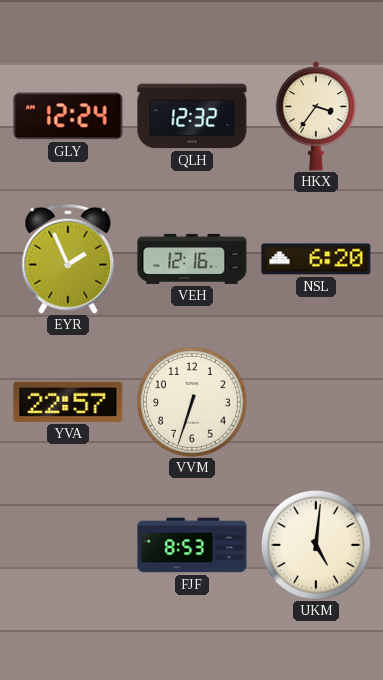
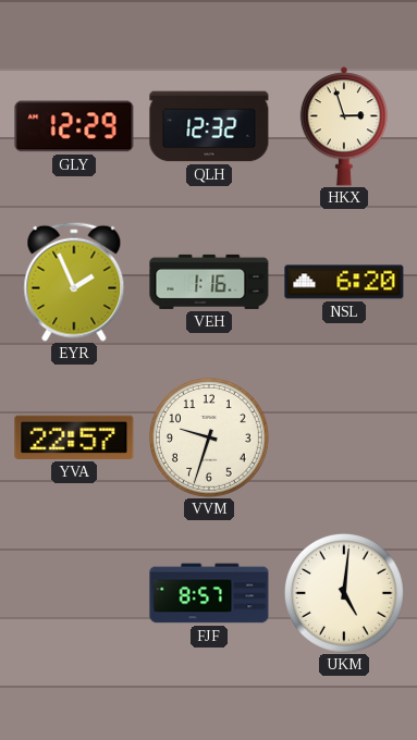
GLY: 12:24 -> 12:29
HKX: 3:36 -> 2:57
VEH: 12:16 -> 1:16
VVM: 6:33 -> 9:33
FJF: 8:53 -> 8:57
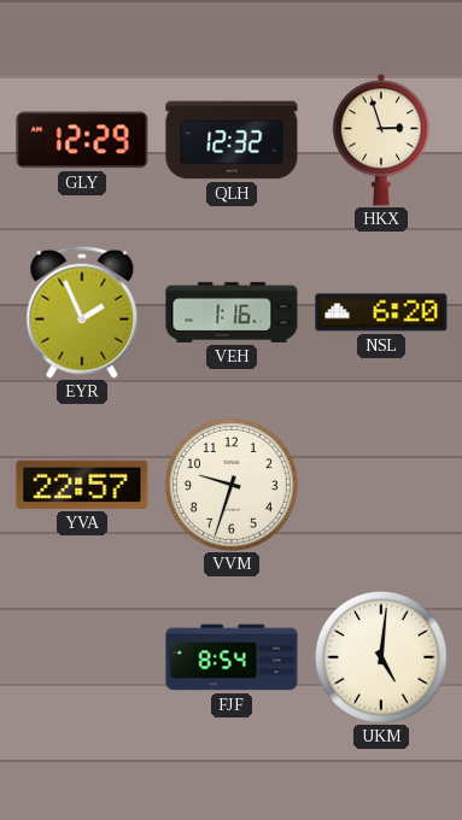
FJF: 8:57 -> 8:54
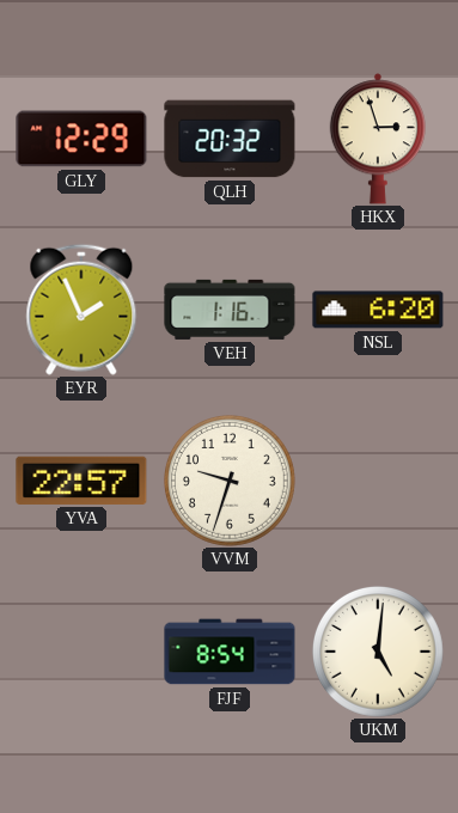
QLH: 12:32 -> 20:32
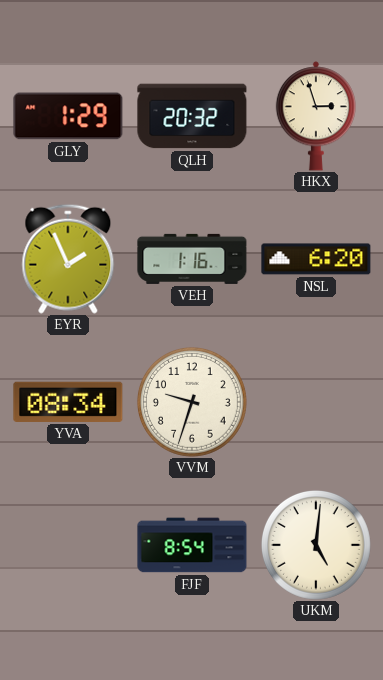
GLY: 12:29 -> 1:29
YVA: 22:57 -> 08:34
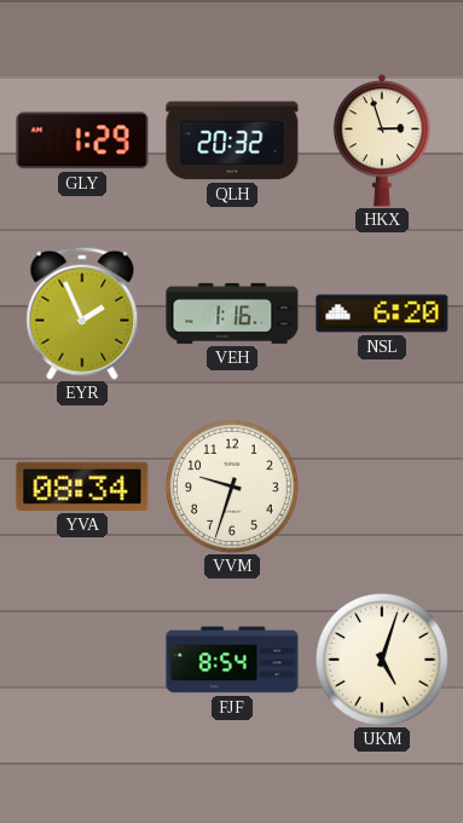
UKM: 5:01 -> 5:03
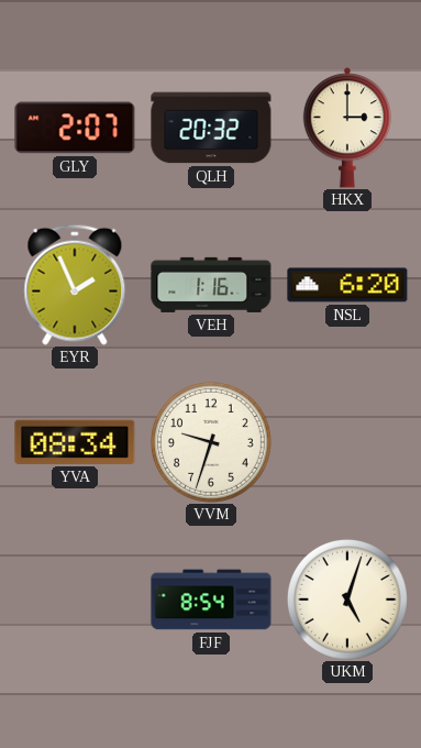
GLY: 1:29 -> 2:07
HKX: 2:57 -> 3:00
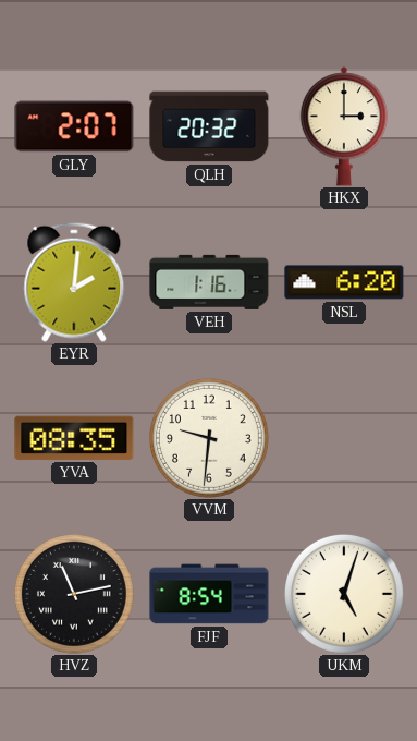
EYR: 1:56 -> 2:01
YVA: 08:34 -> 08:35
VVM: 9:33 -> 9:31
HVZ: none -> 11:13
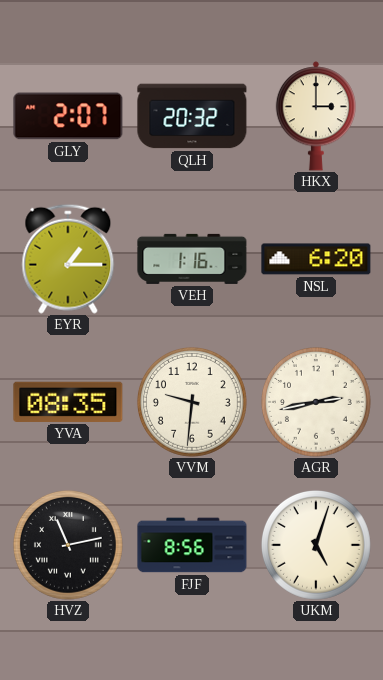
EYR: 2:01 -> 1:15
AGR: none -> 2:43
FJF: 8:54 -> 8:56
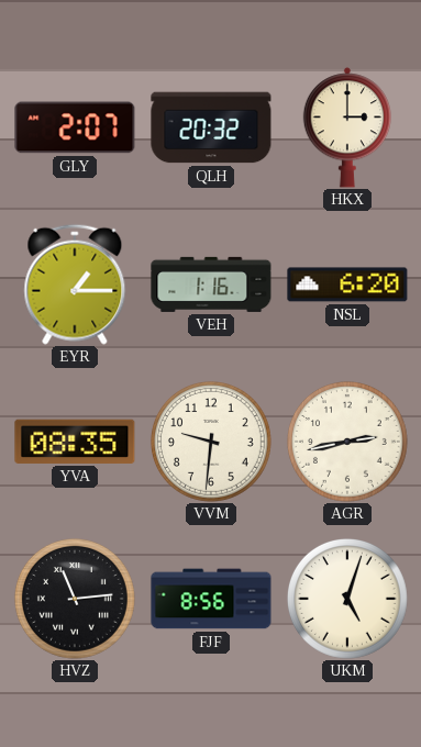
HVZ: 11:13 -> 11:14
